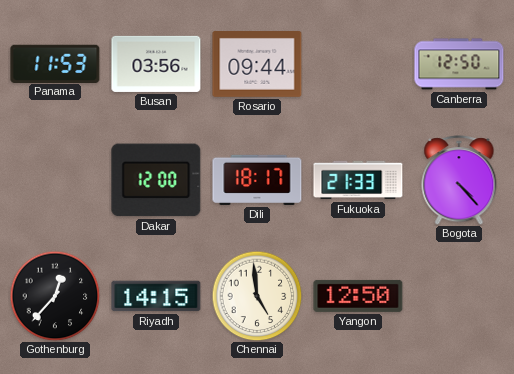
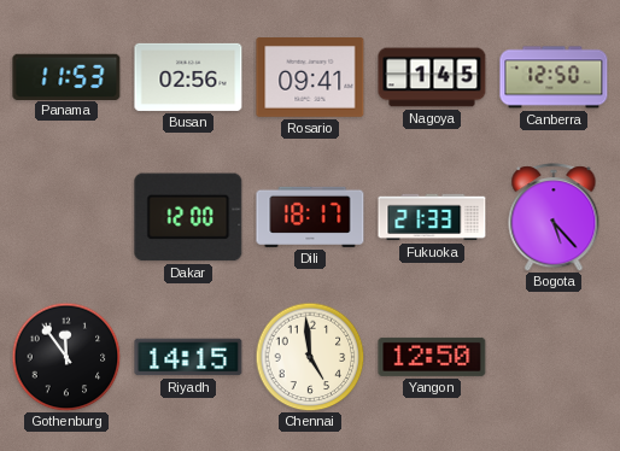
Busan: 03:56 -> 02:56
Rosario: 09:44 -> 09:41
Nagoya: none -> 1:45
Bogota: 4:23 -> 5:23
Gothenburg: 12:37 -> 11:54
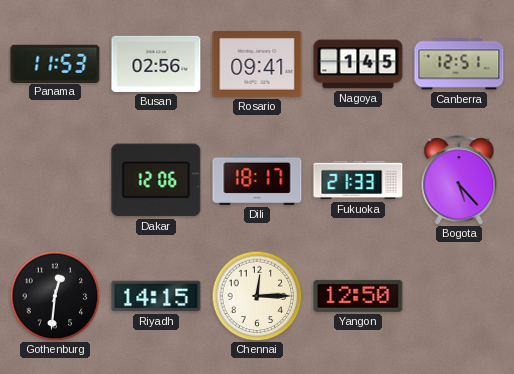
Canberra: 12:50 -> 12:51
Dakar: 12:00 -> 12:06
Gothenburg: 11:54 -> 12:31
Chennai: 4:59 -> 12:15
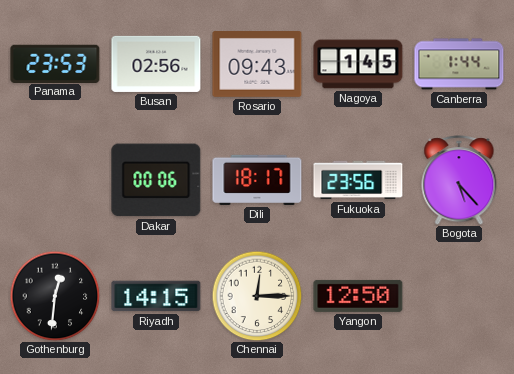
Panama: 11:53 -> 23:53
Rosario: 09:41 -> 09:43
Canberra: 12:51 -> 1:44
Dakar: 12:06 -> 00:06
Fukuoka: 21:33 -> 23:56
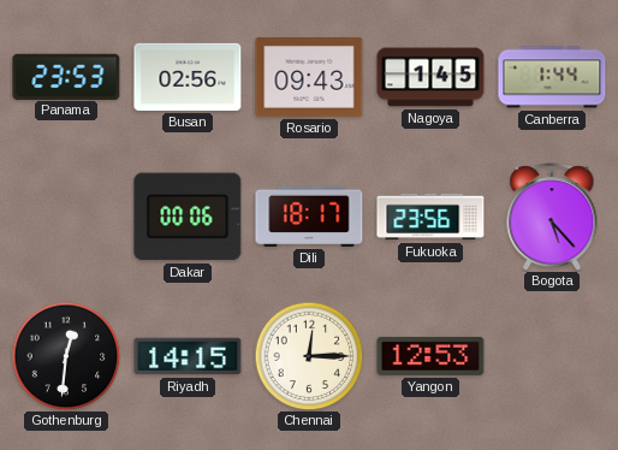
Yangon: 12:50 -> 12:53
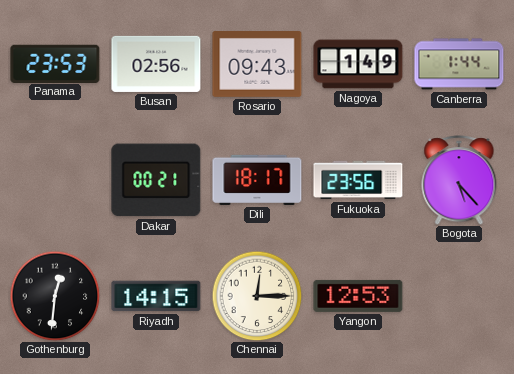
Nagoya: 1:45 -> 1:49
Dakar: 00:06 -> 00:21
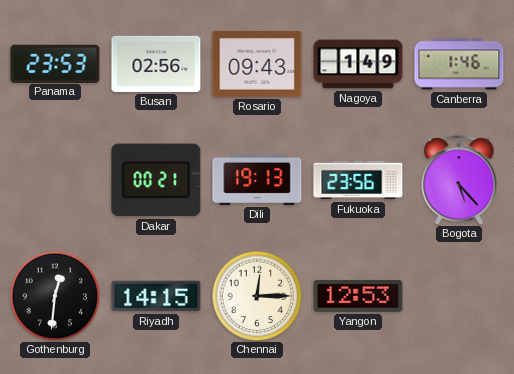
Canberra: 1:44 -> 1:46
Dili: 18:17 -> 19:13
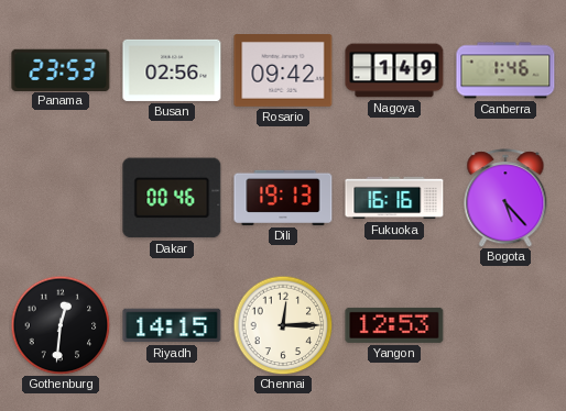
Rosario: 09:43 -> 09:42
Dakar: 00:21 -> 00:46
Fukuoka: 23:56 -> 16:16
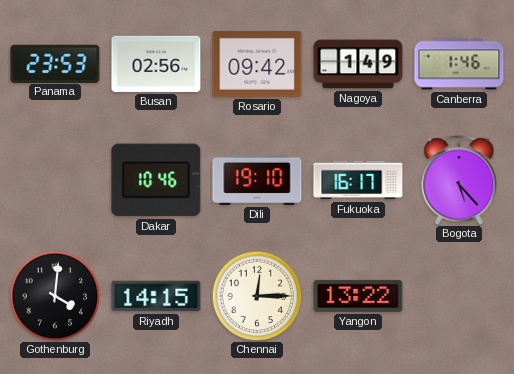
Dakar: 00:46 -> 10:46
Dili: 19:13 -> 19:10
Fukuoka: 16:16 -> 16:17
Gothenburg: 12:31 -> 4:01
Yangon: 12:53 -> 13:22
